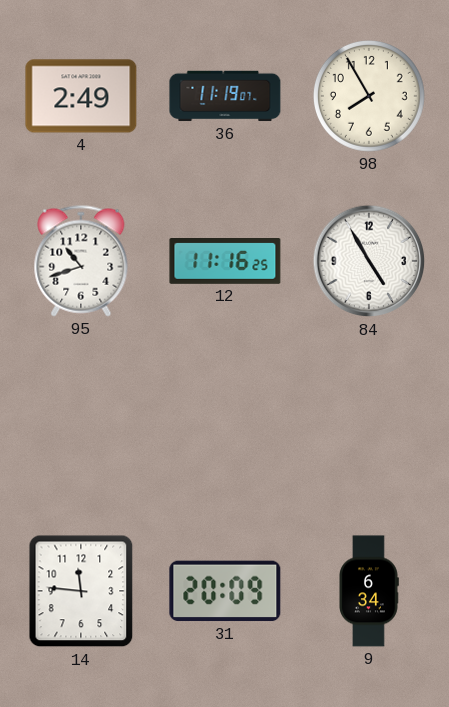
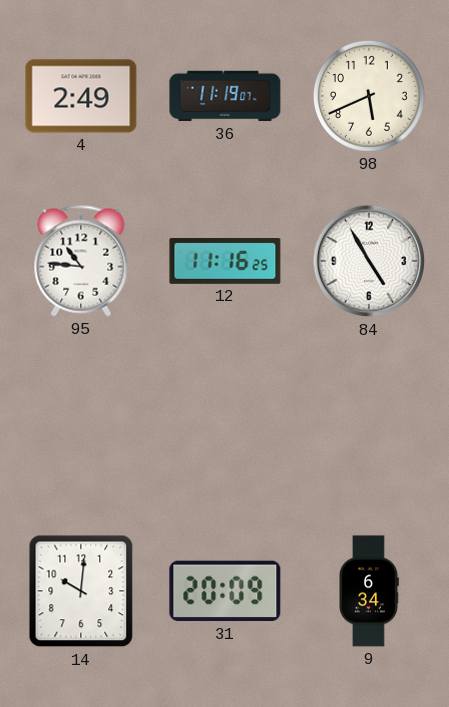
98: 7:55 -> 5:41
95: 10:42 -> 10:46
14: 11:46 -> 10:01
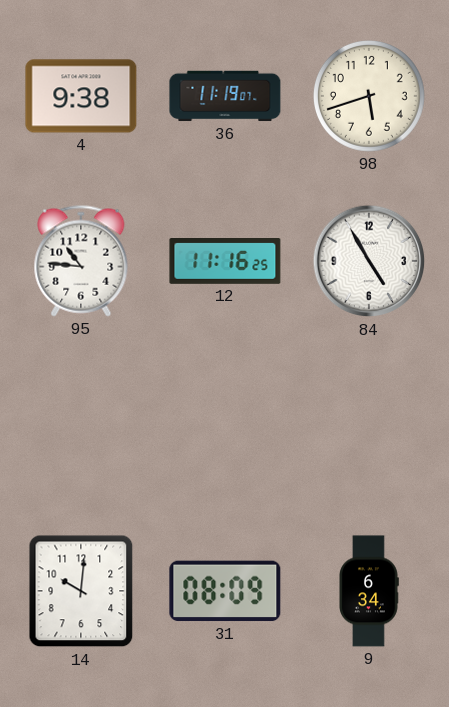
4: 2:49 -> 9:38
98: 5:41 -> 5:42
31: 20:09 -> 08:09
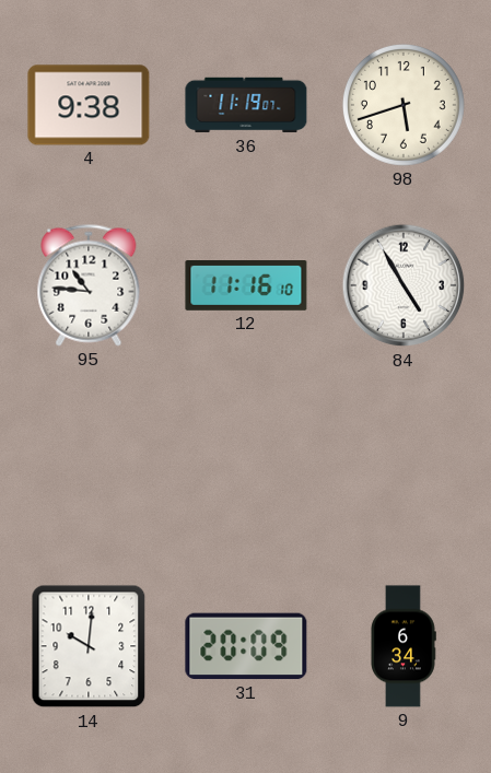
12: 11:16:25 -> 11:16:10
31: 08:09 -> 20:09
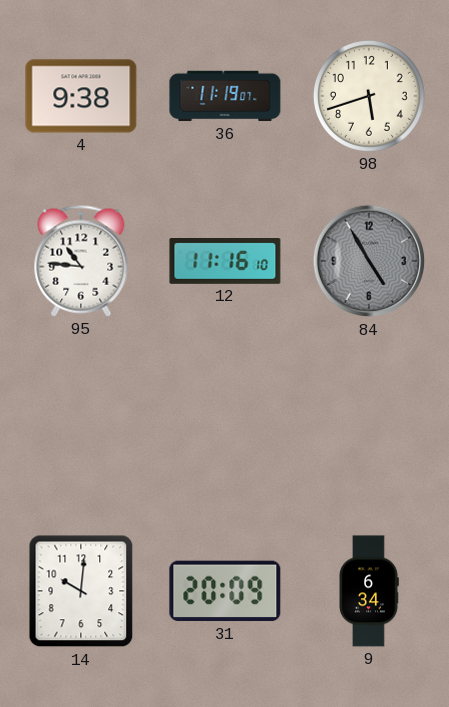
84 dial: white -> grey
